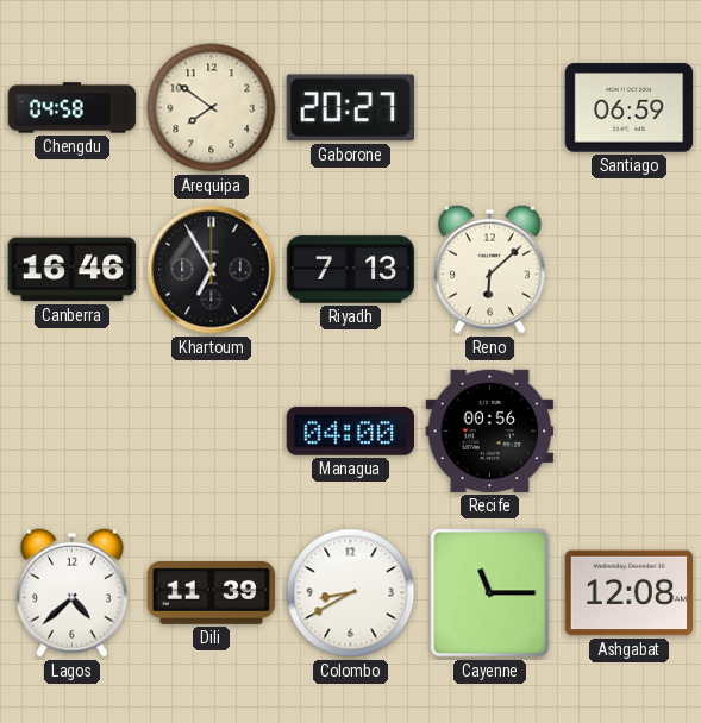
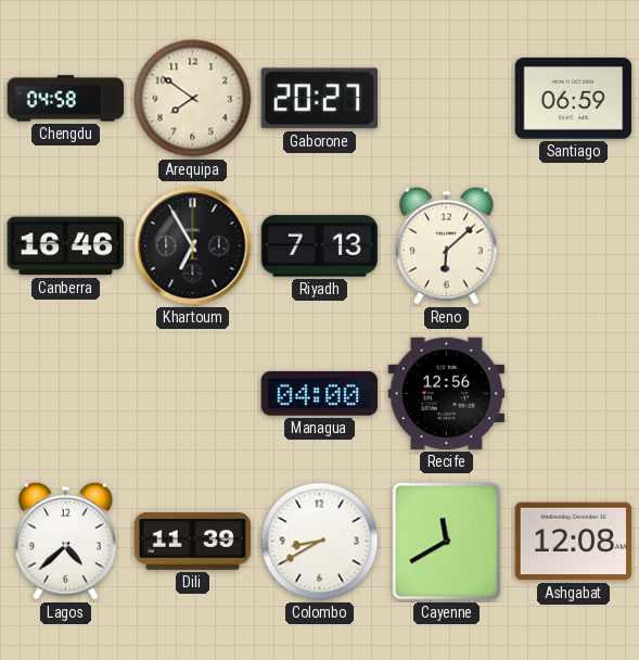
Recife: 00:56 -> 12:56
Cayenne: 11:15 -> 11:40
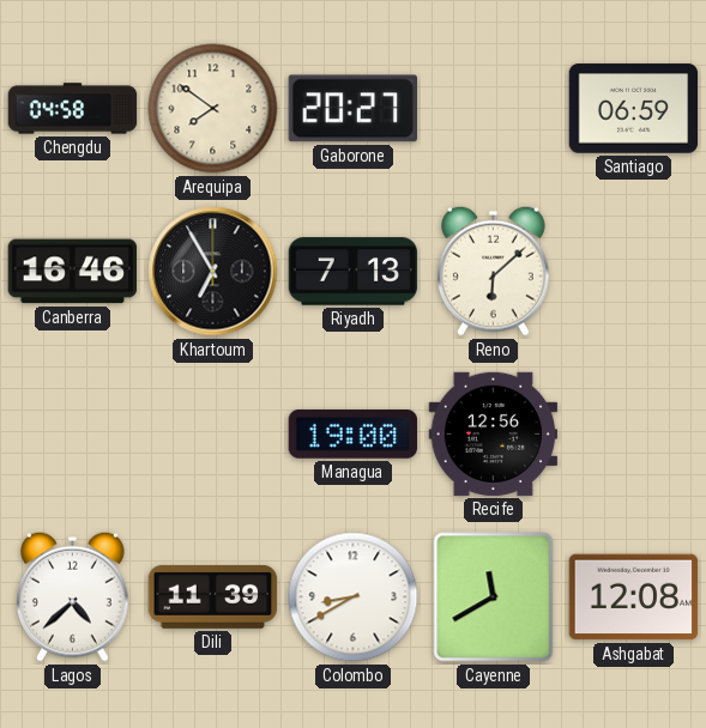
Managua: 04:00 -> 19:00
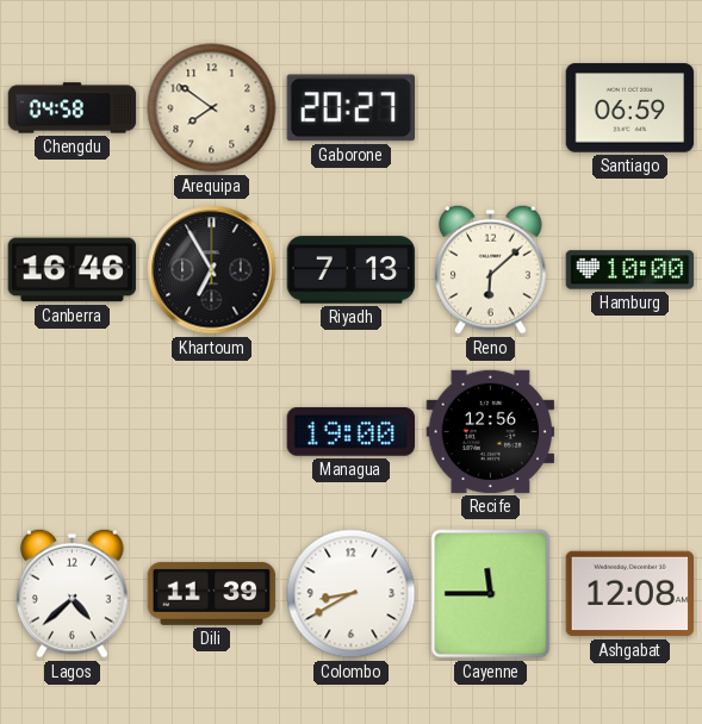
Hamburg: none -> 10:00
Cayenne: 11:40 -> 11:45
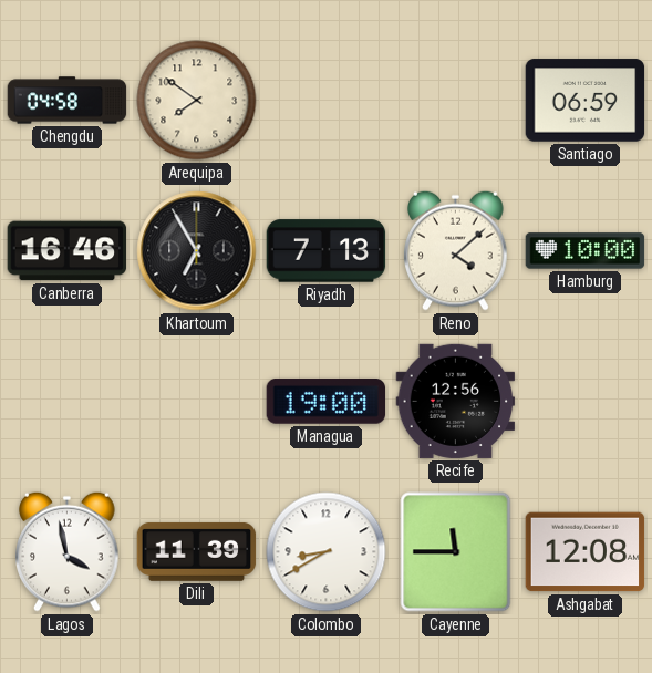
Gaborone: 20:27 -> none
Reno: 6:08 -> 4:08
Lagos: 4:38 -> 3:58
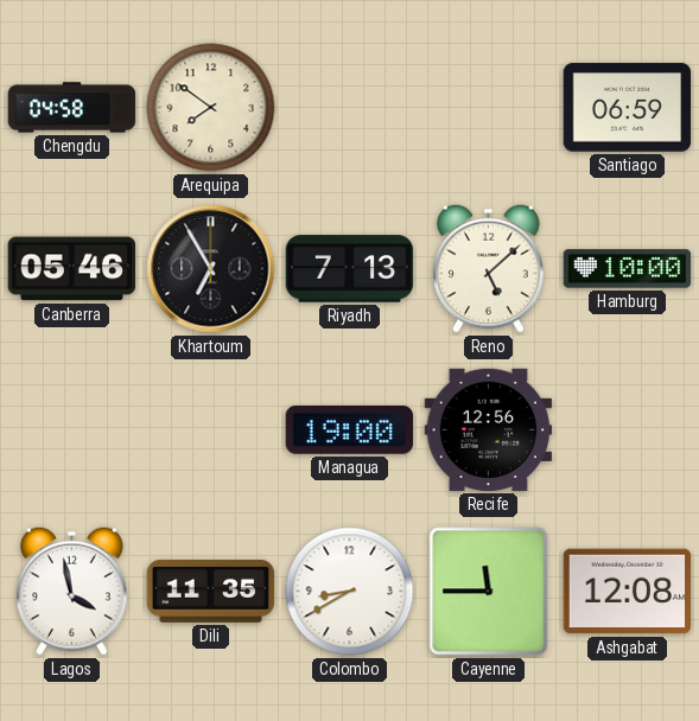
Canberra: 16:46 -> 05:46
Reno: 4:08 -> 5:08
Dili: 11:39 -> 11:35
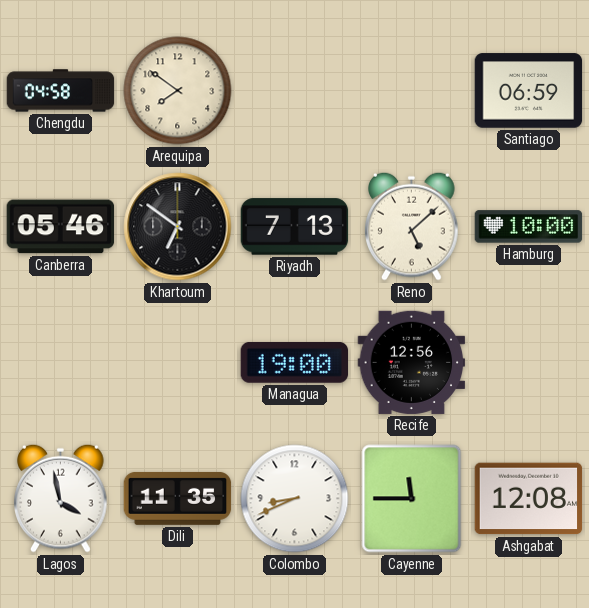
Khartoum: 6:55 -> 6:51
Colombo: 8:40 -> 8:41
